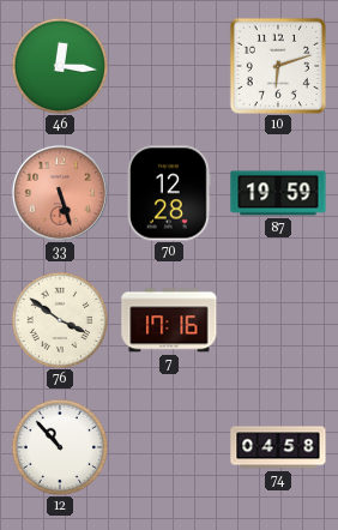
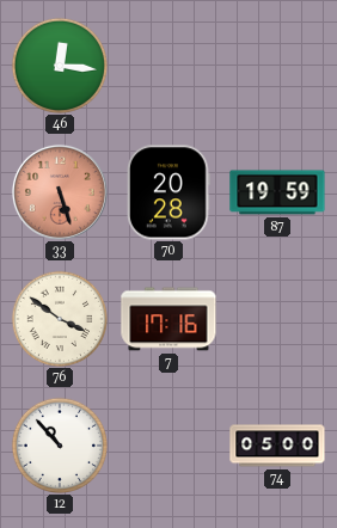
10: 6:12 -> none
70: 12:28 -> 20:28
74: 04:58 -> 05:00
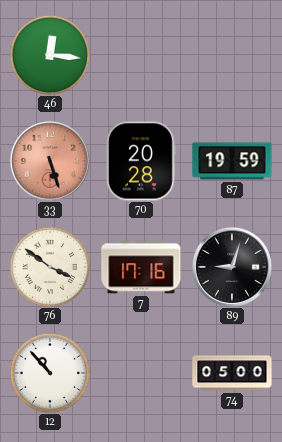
89: none -> 9:03
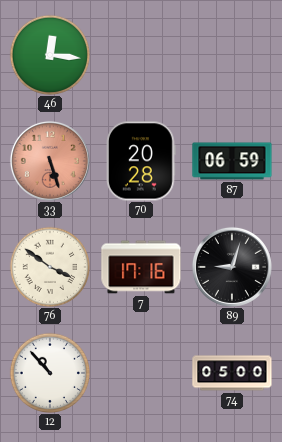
87: 19:59 -> 06:59
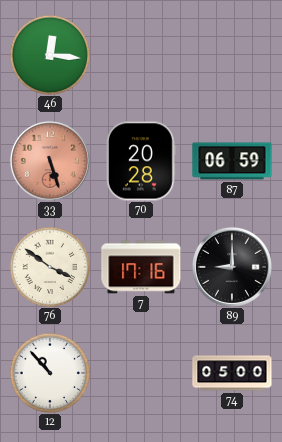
89: 9:03 -> 9:00
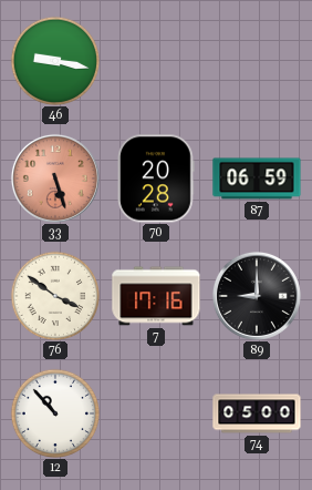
46: 12:16 -> 9:17
